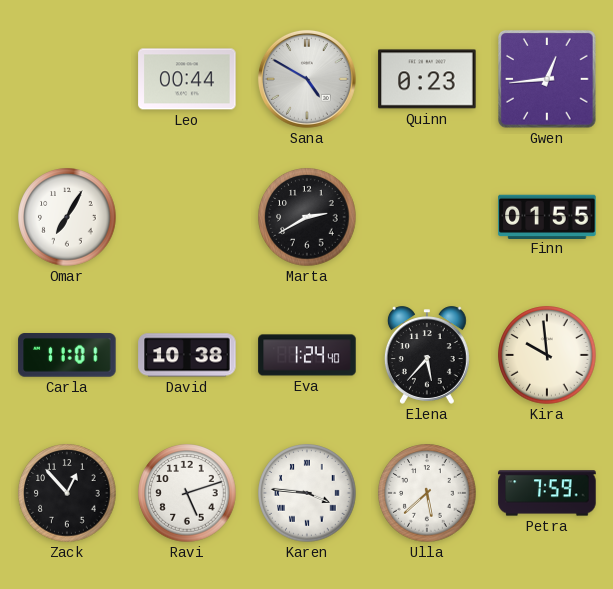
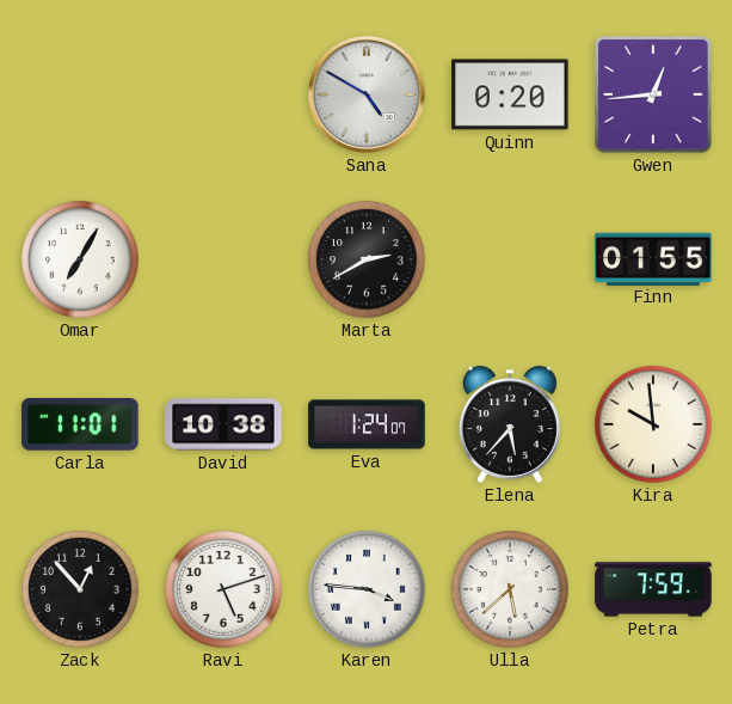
Leo: 00:44 -> none
Quinn: 0:23 -> 0:20
Eva: 1:24:40 -> 1:24:07
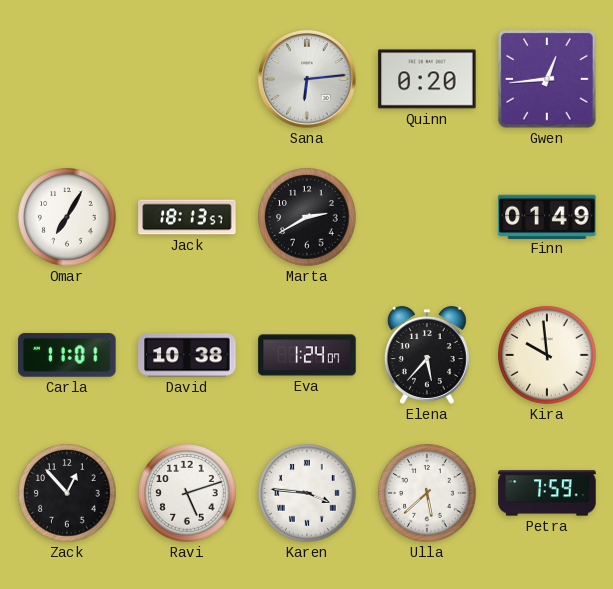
Sana: 4:50 -> 6:14
Jack: none -> 18:13
Finn: 01:55 -> 01:49
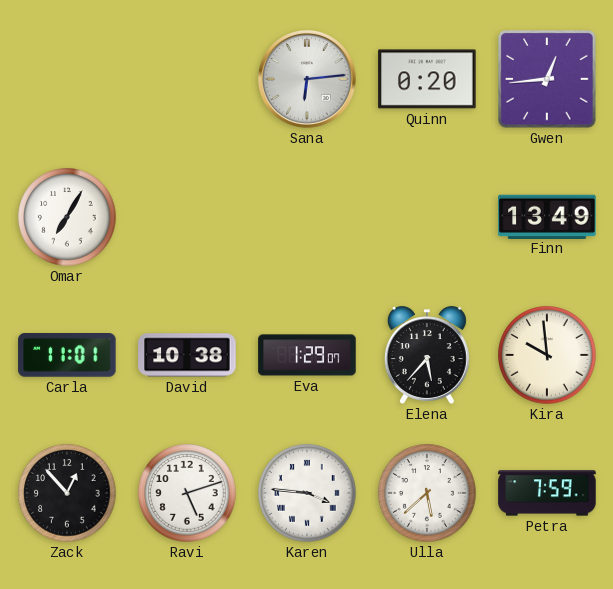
Jack: 18:13 -> none
Marta: 2:40 -> none
Finn: 01:49 -> 13:49
Eva: 1:24 -> 1:29
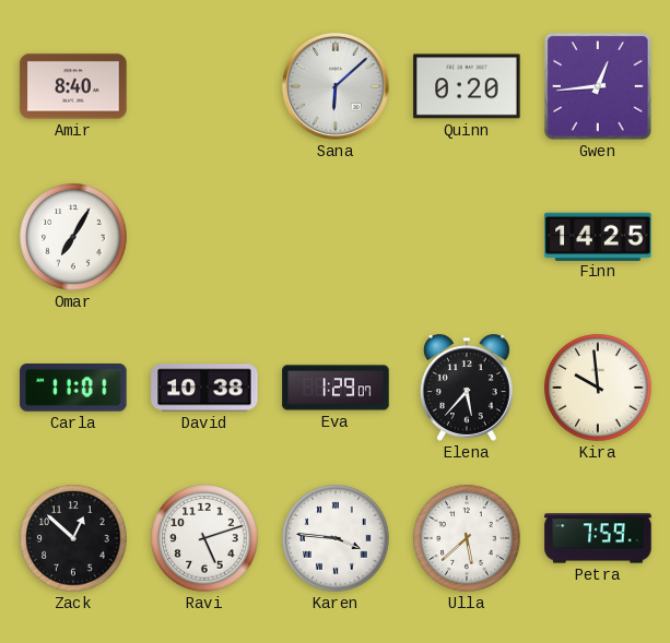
Amir: none -> 8:40
Sana: 6:14 -> 6:08
Finn: 13:49 -> 14:25
Zack: 12:53 -> 12:52
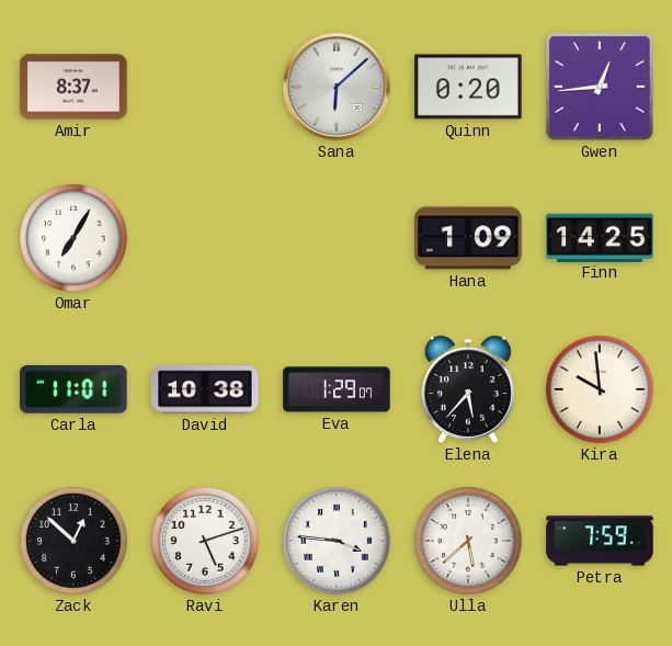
Amir: 8:40 -> 8:37
Hana: none -> 1:09
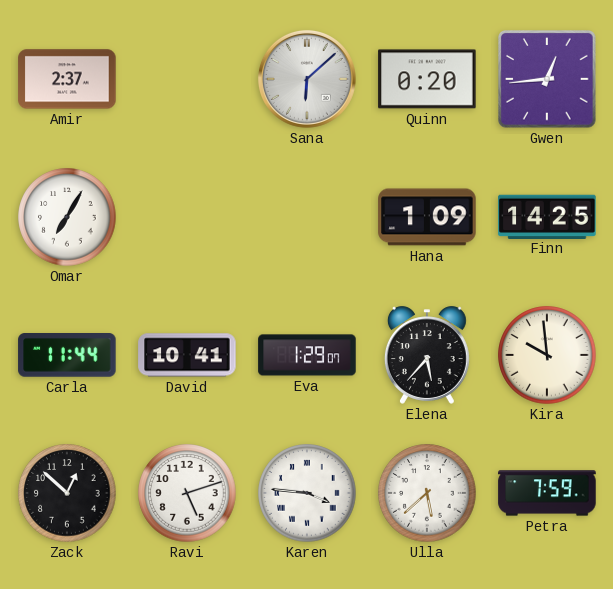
Amir: 8:37 -> 2:37
Carla: 11:01 -> 11:44
David: 10:38 -> 10:41
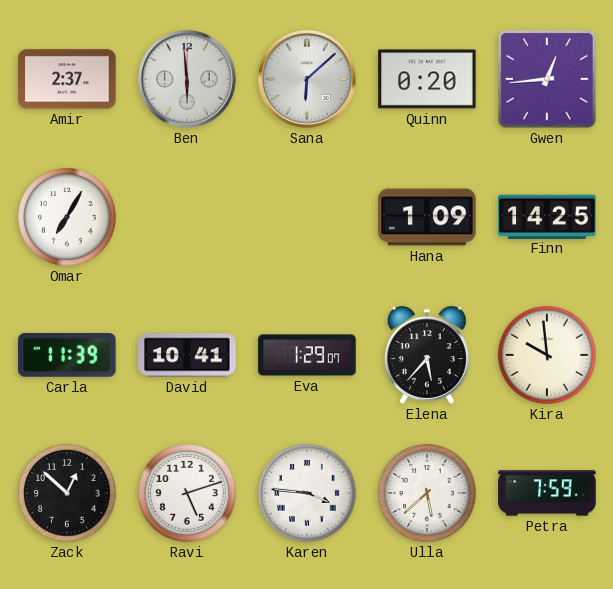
Ben: none -> 5:59
Carla: 11:44 -> 11:39
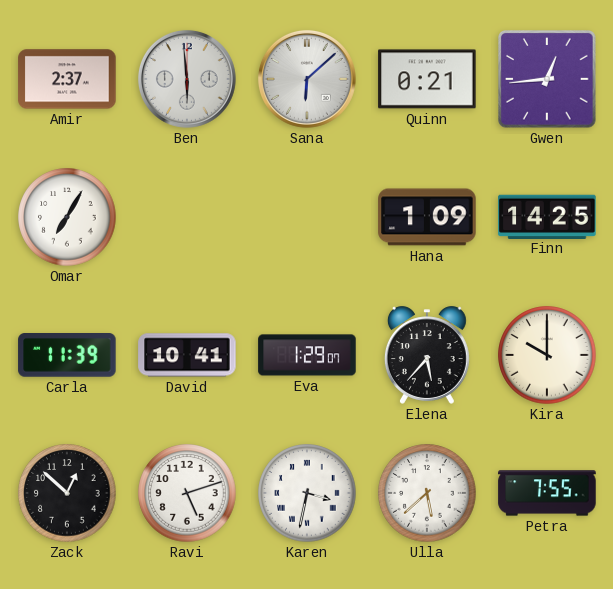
Quinn: 0:20 -> 0:21
Kira: 9:59 -> 10:00
Karen: 3:46 -> 3:32
Petra: 7:59 -> 7:55
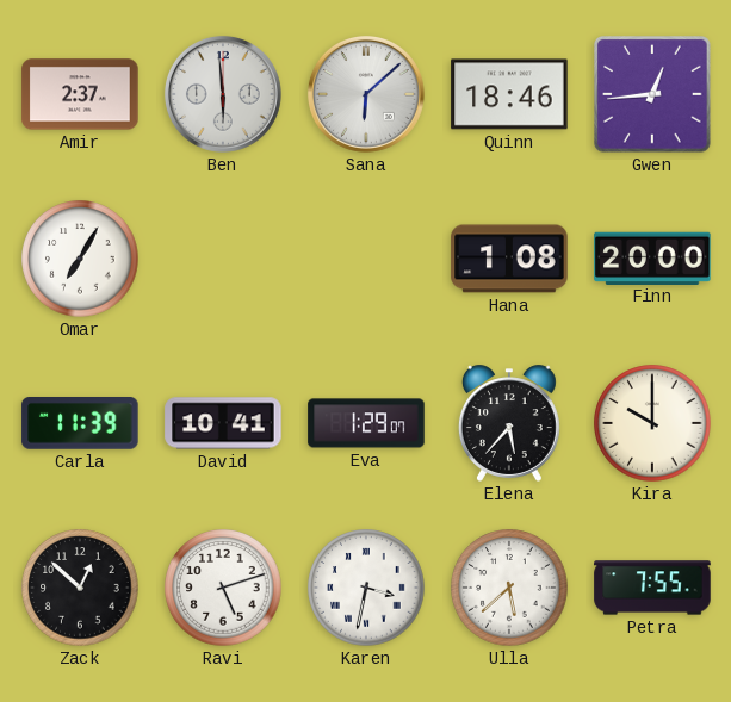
Quinn: 0:21 -> 18:46
Hana: 1:09 -> 1:08
Finn: 14:25 -> 20:00
